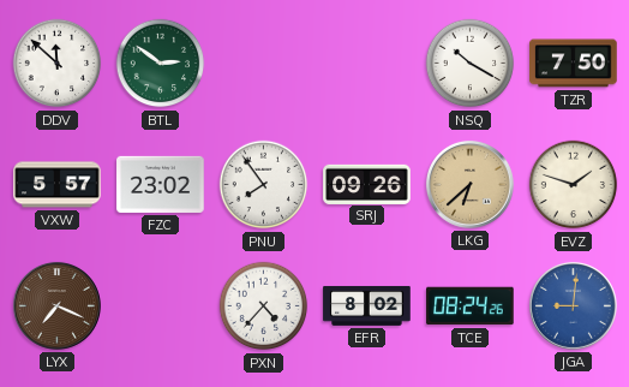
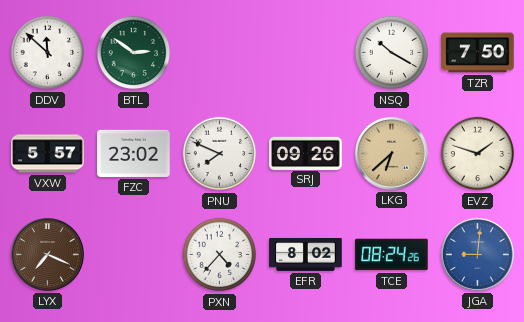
PNU: 7:54 -> 7:49
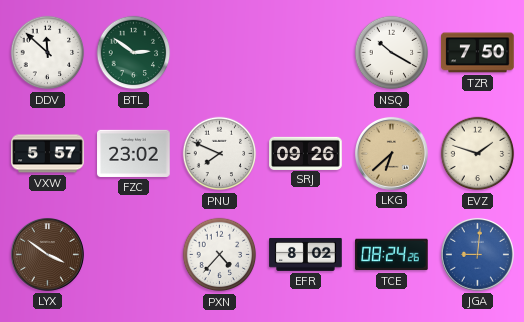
LYX: 7:19 -> 3:51
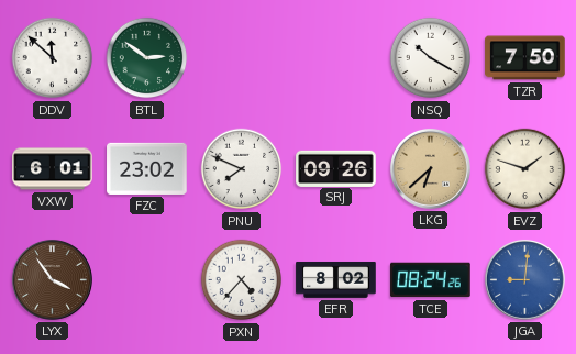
VXW: 5:57 -> 6:01
LYX: 3:51 -> 3:54
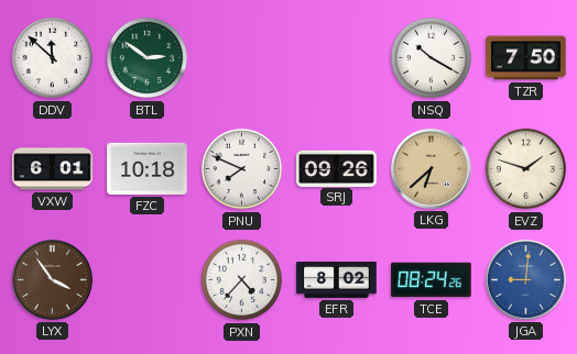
FZC: 23:02 -> 10:18
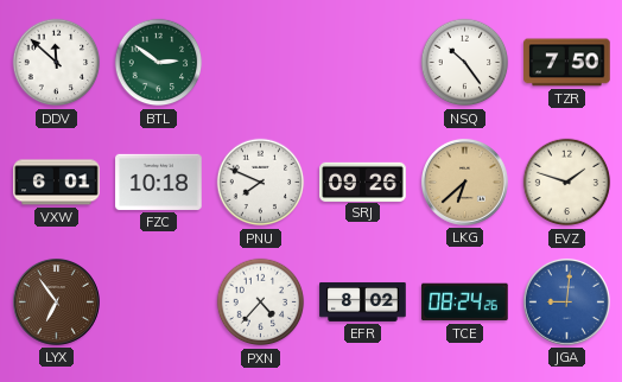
NSQ: 10:20 -> 10:24
LYX: 3:54 -> 6:54
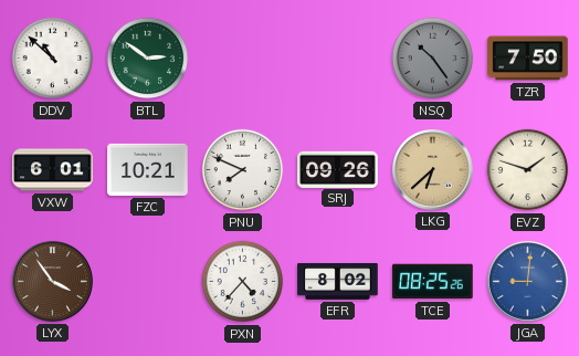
DDV: 11:52 -> 10:52
NSQ dial: white -> grey
FZC: 10:18 -> 10:21
LYX: 6:54 -> 3:54
TCE: 08:24 -> 08:25
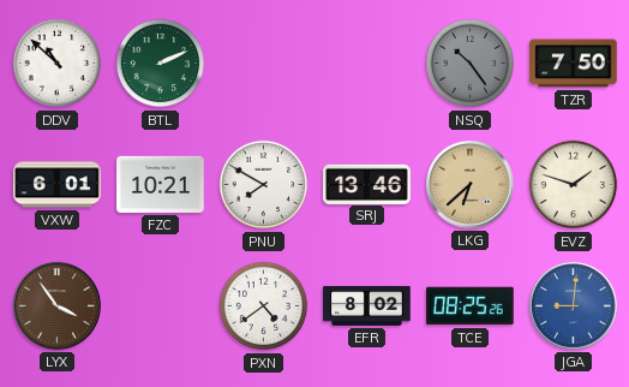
BTL: 2:51 -> 2:11
PNU: 7:49 -> 7:50
SRJ: 09:26 -> 13:46
PXN: 4:37 -> 4:39
